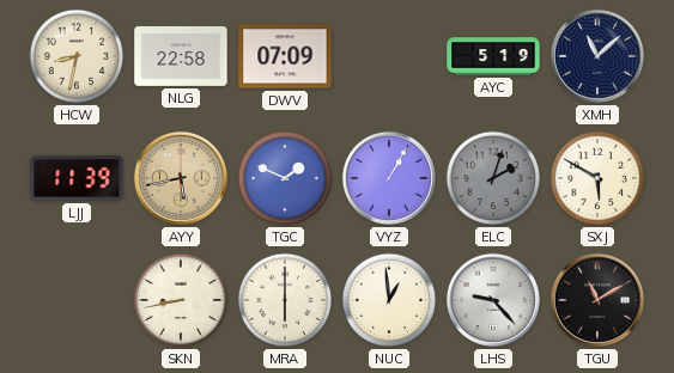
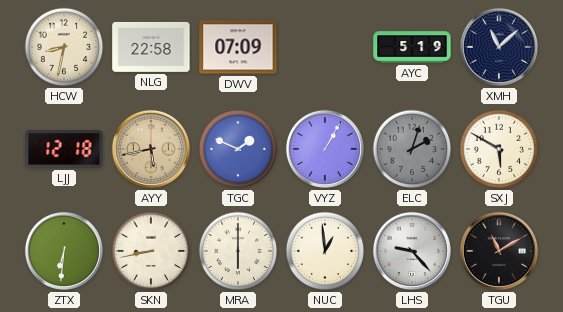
LJJ: 11:39 -> 12:18
ZTX: none -> 6:31
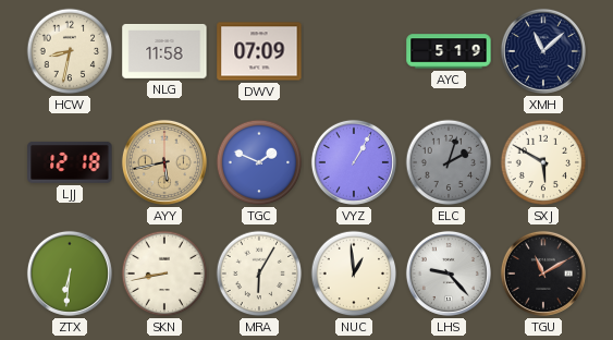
NLG: 22:58 -> 11:58
MRA: 6:00 -> 6:05
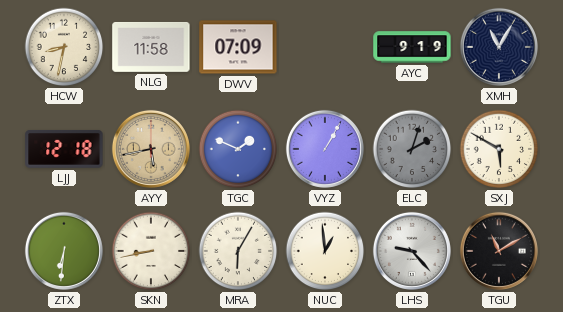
AYC: 5:19 -> 9:19
XMH: 11:08 -> 11:05
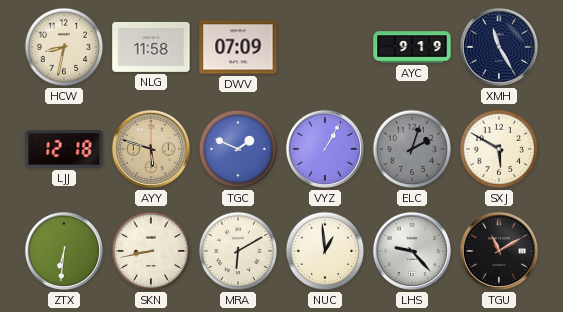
XMH: 11:05 -> 11:25
AYY: 5:43 -> 5:48
MRA: 6:05 -> 6:10
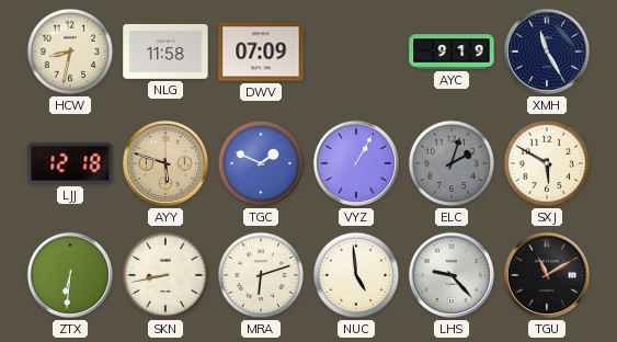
MRA: 6:10 -> 6:12
NUC: 12:59 -> 4:59
